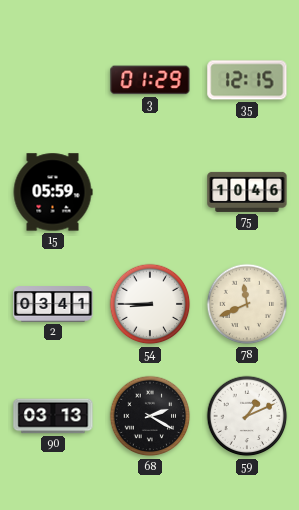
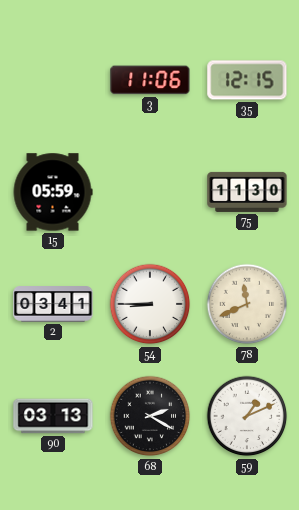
3: 01:29 -> 11:06
75: 10:46 -> 11:30
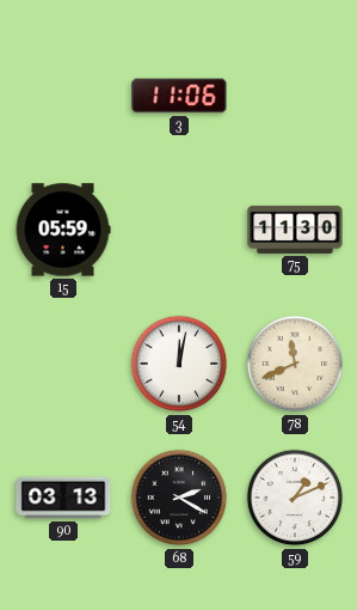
35: 12:15 -> none
2: 03:41 -> none
54: 8:45 -> 12:02
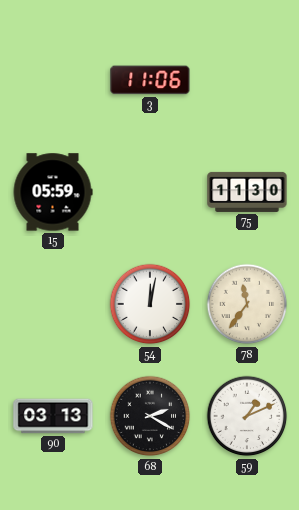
78: 11:41 -> 11:36
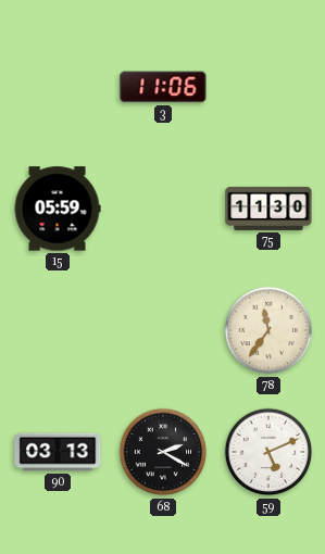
54: 12:02 -> none
59: 1:11 -> 5:11
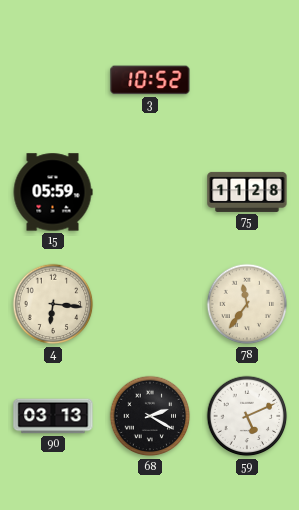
3: 11:06 -> 10:52
75: 11:30 -> 11:28
4: none -> 6:16
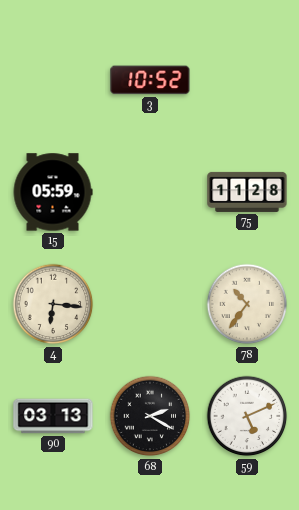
78: 11:36 -> 10:36
